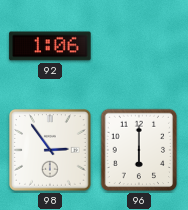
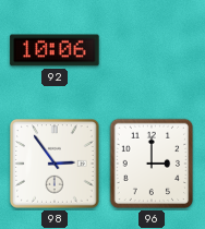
92: 1:06 -> 10:06
96: 6:00 -> 3:00
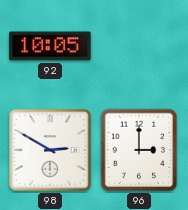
92: 10:06 -> 10:05
98: 2:54 -> 2:50
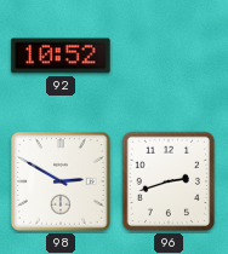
92: 10:05 -> 10:52
96: 3:00 -> 2:42
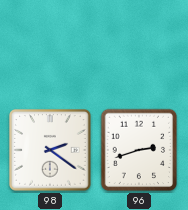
92: 10:52 -> none
98: 2:50 -> 2:21
